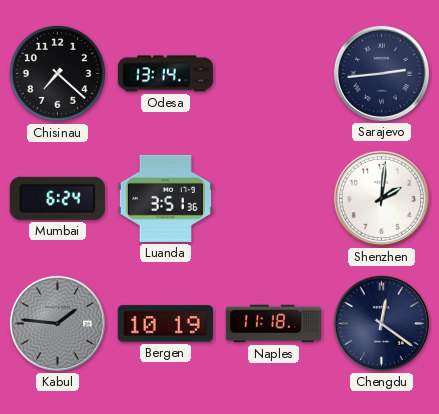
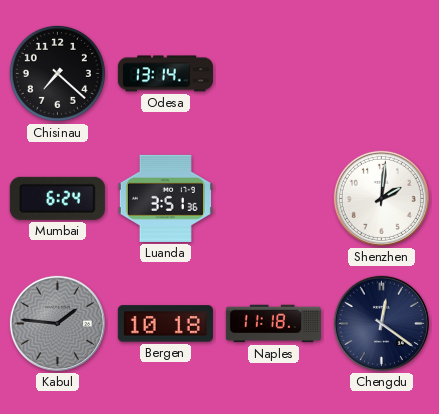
Sarajevo: 2:44 -> none
Bergen: 10:19 -> 10:18
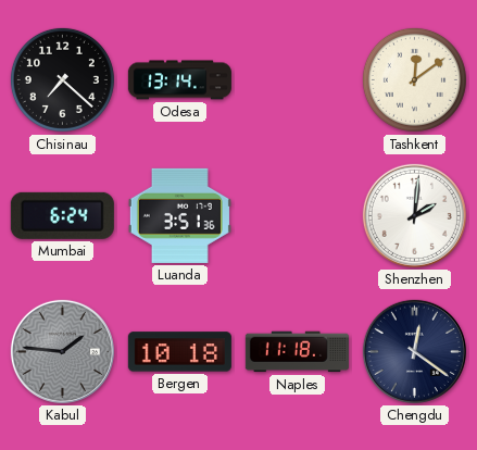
Tashkent: none -> 12:09
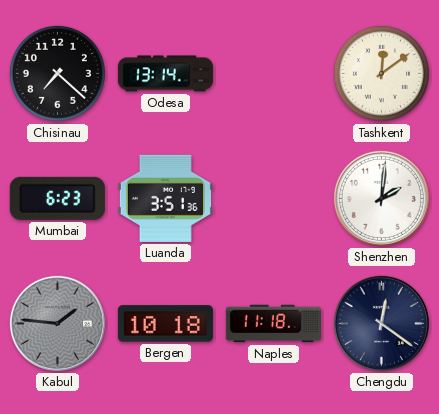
Mumbai: 6:24 -> 6:23
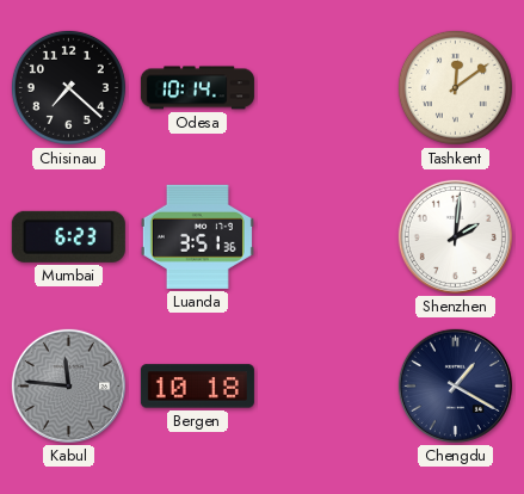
Odesa: 13:14 -> 10:14
Kabul: 1:46 -> 11:46
Naples: 11:18 -> none
Chengdu: 12:21 -> 1:20
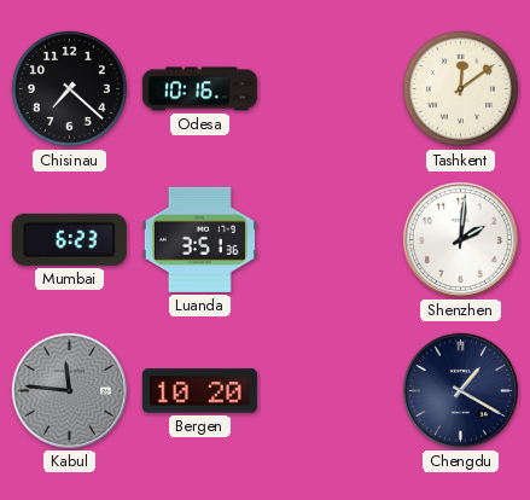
Odesa: 10:14 -> 10:16
Bergen: 10:18 -> 10:20
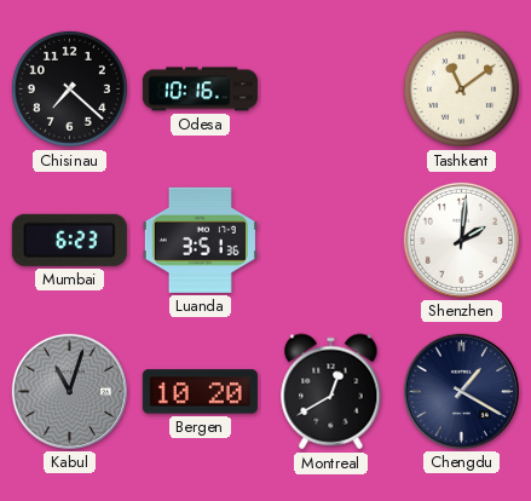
Tashkent: 12:09 -> 11:09
Kabul: 11:46 -> 11:03
Montreal: none -> 12:40
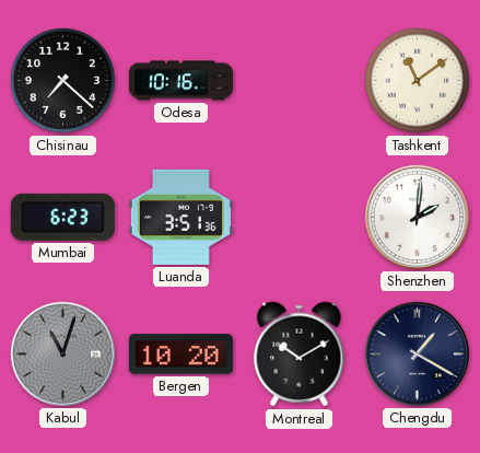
Montreal: 12:40 -> 10:10
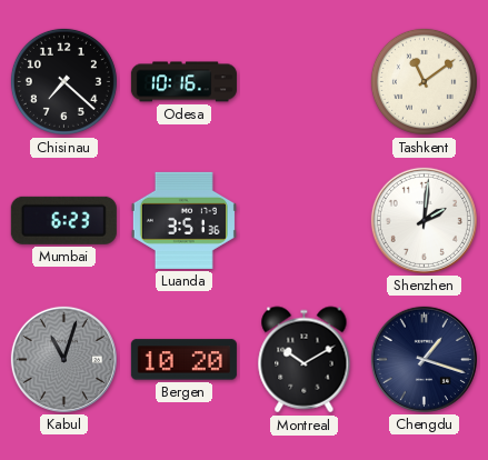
Chengdu: 1:20 -> 1:18
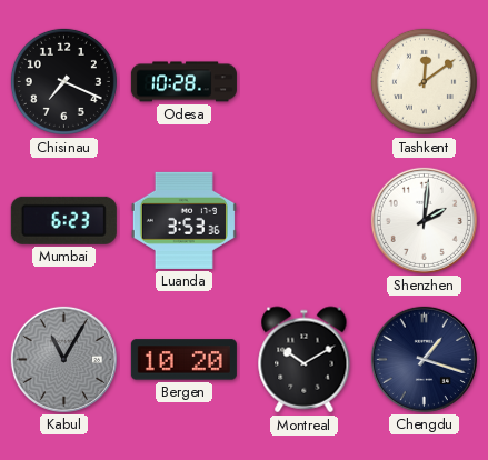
Chisinau: 7:22 -> 7:19
Odesa: 10:16 -> 10:28
Tashkent: 11:09 -> 12:09
Luanda: 3:51 -> 3:53
Kabul: 11:03 -> 11:05
